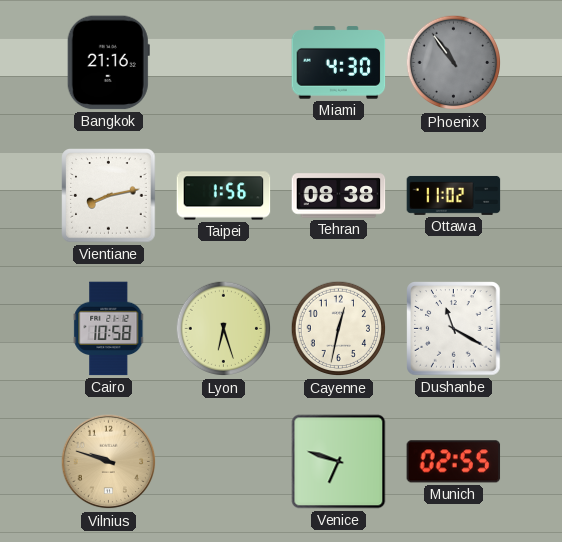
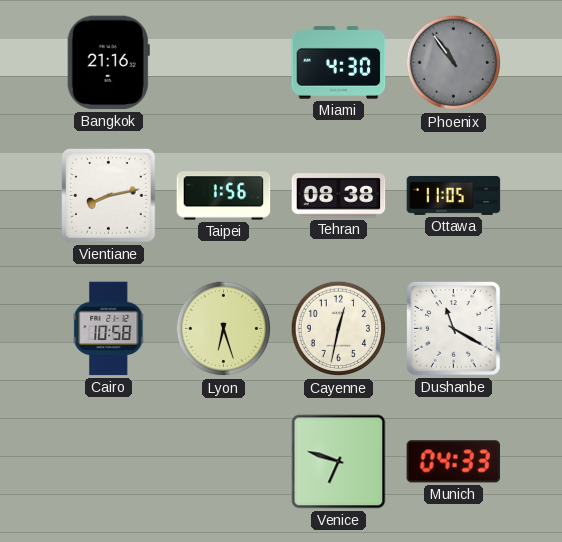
Ottawa: 11:02 -> 11:05
Vilnius: 9:48 -> none
Munich: 02:55 -> 04:33
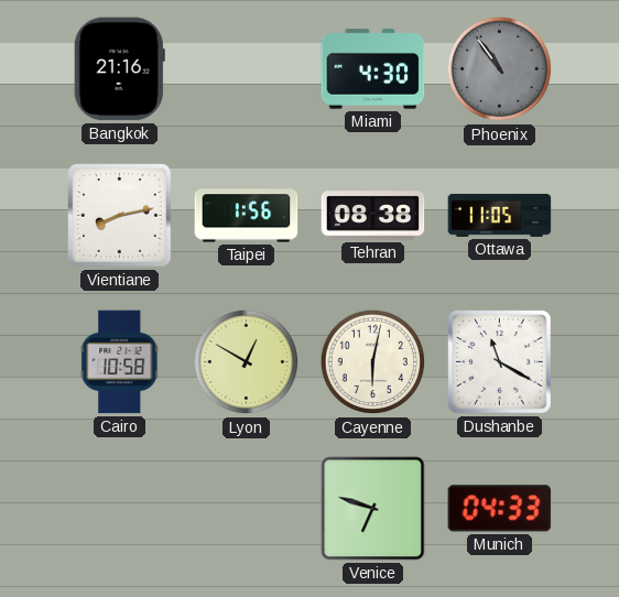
Lyon: 6:27 -> 12:50
Cayenne: 12:32 -> 6:02
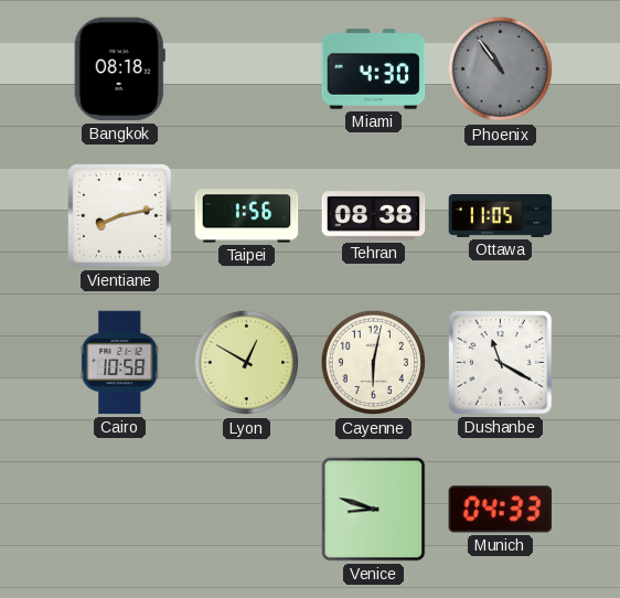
Bangkok: 21:16 -> 08:18
Venice: 6:48 -> 8:48
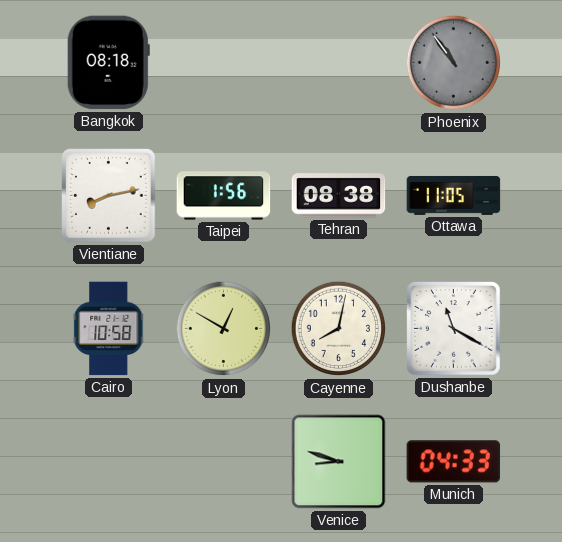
Miami: 4:30 -> none
Cayenne: 6:02 -> 8:02
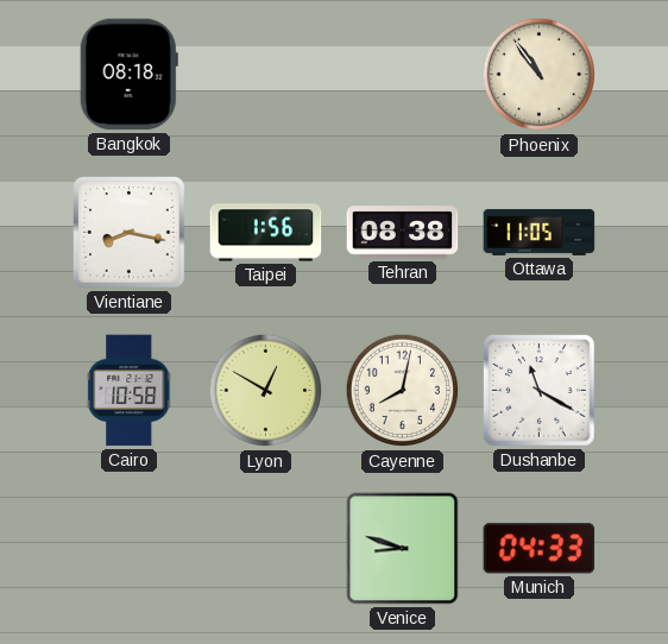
Phoenix dial: grey -> cream
Vientiane: 8:13 -> 8:17
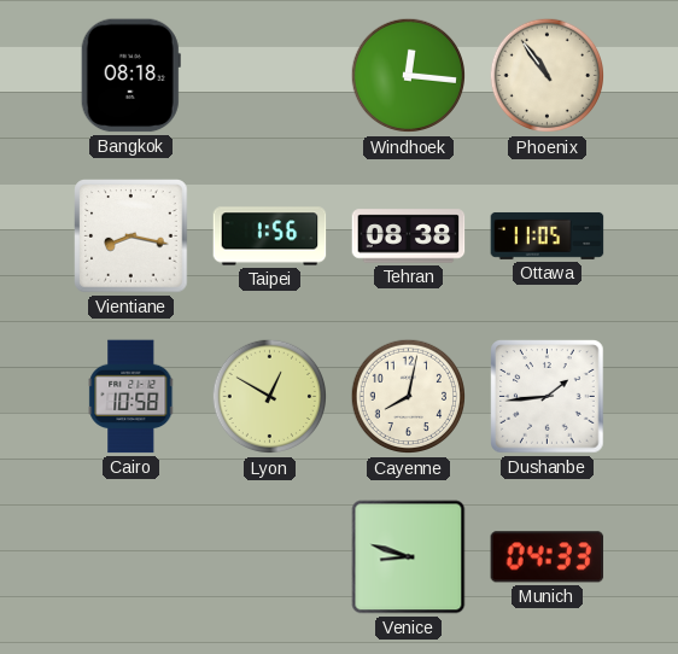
Windhoek: none -> 12:16
Dushanbe: 11:20 -> 1:44
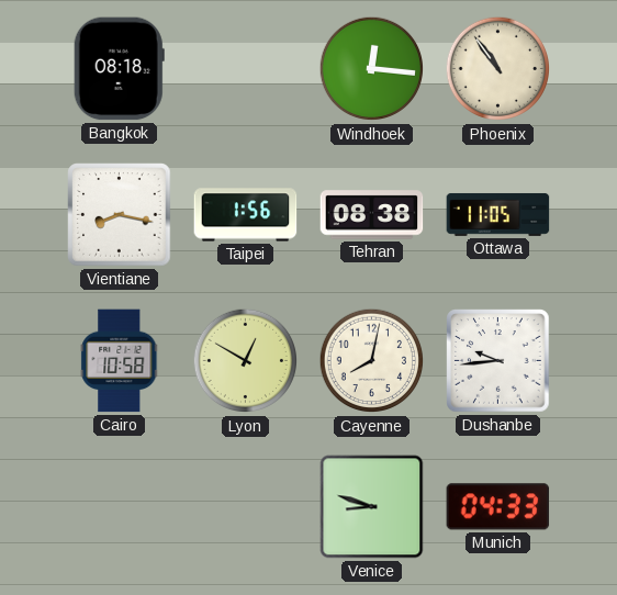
Dushanbe: 1:44 -> 9:44
